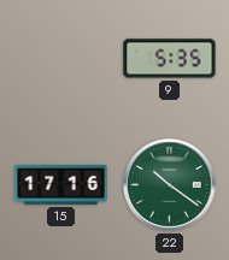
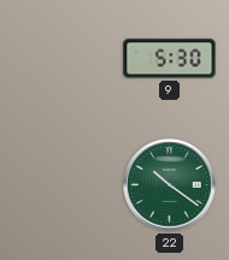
9: 5:35 -> 5:30
15: 17:16 -> none
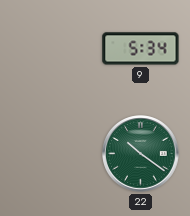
9: 5:30 -> 5:34
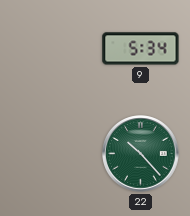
22: 10:21 -> 10:23
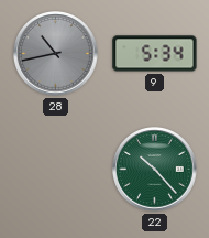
28: none -> 10:43
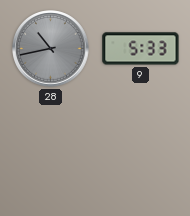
9: 5:34 -> 5:33
22: 10:23 -> none
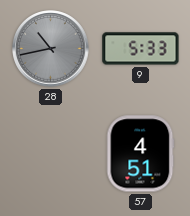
57: none -> 4:51
